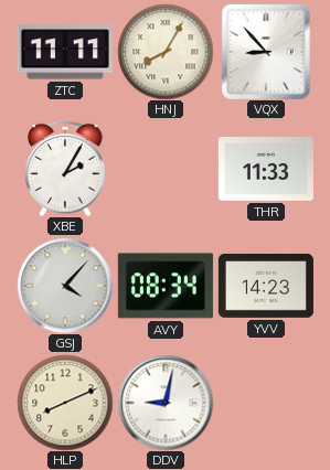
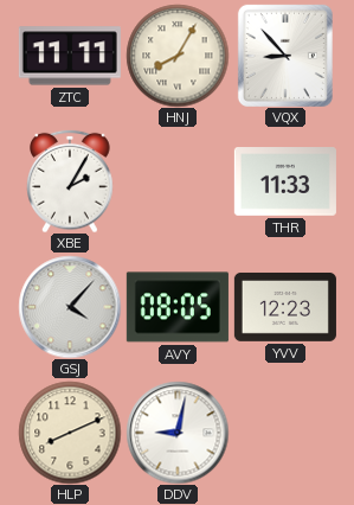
AVY: 08:34 -> 08:05
YVV: 14:23 -> 12:23
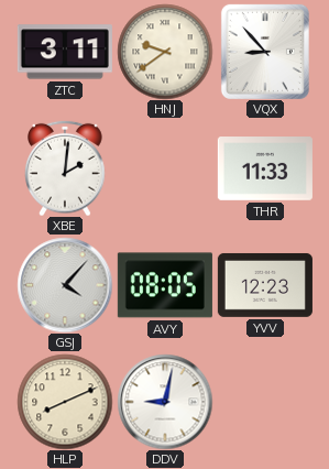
ZTC: 11:11 -> 3:11
HNJ: 8:05 -> 9:39
XBE: 2:05 -> 2:01
